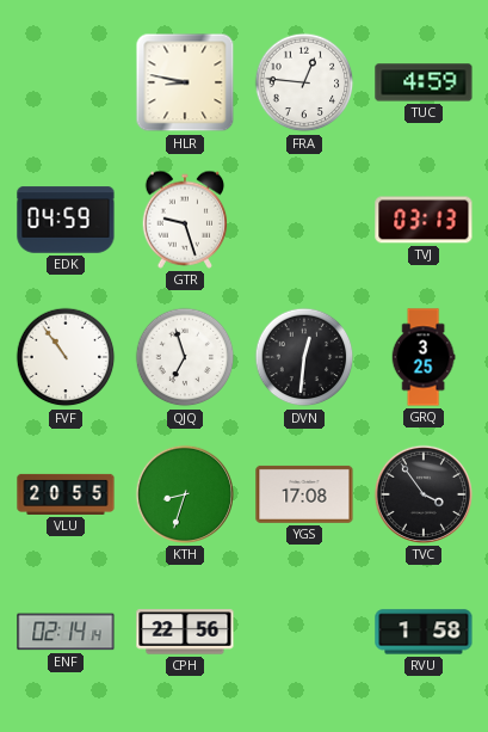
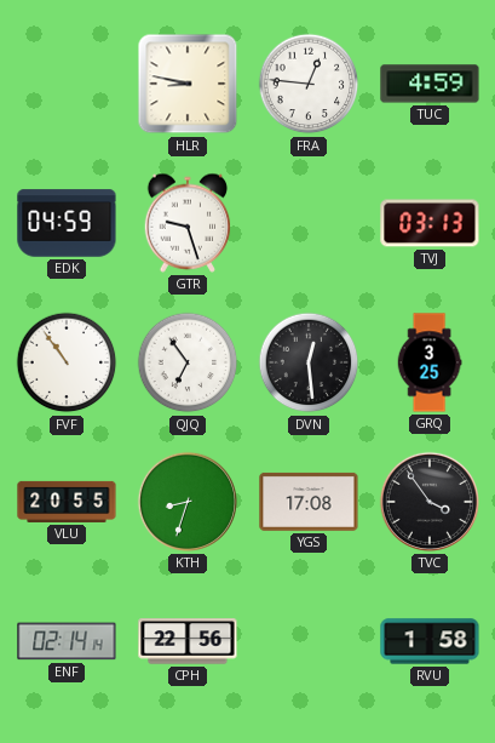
QJQ: 6:57 -> 6:54
DVN: 12:31 -> 12:29
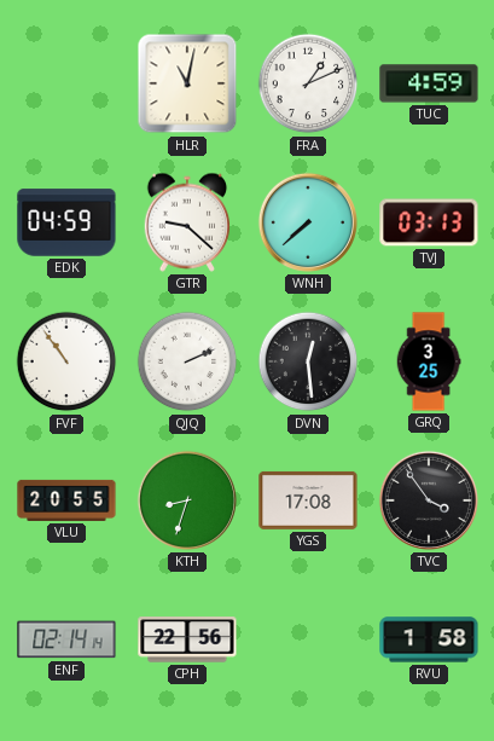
HLR: 8:47 -> 11:02
FRA: 12:46 -> 1:11
GTR: 9:27 -> 9:22
WNH: none -> 7:38
QJQ: 6:54 -> 2:11
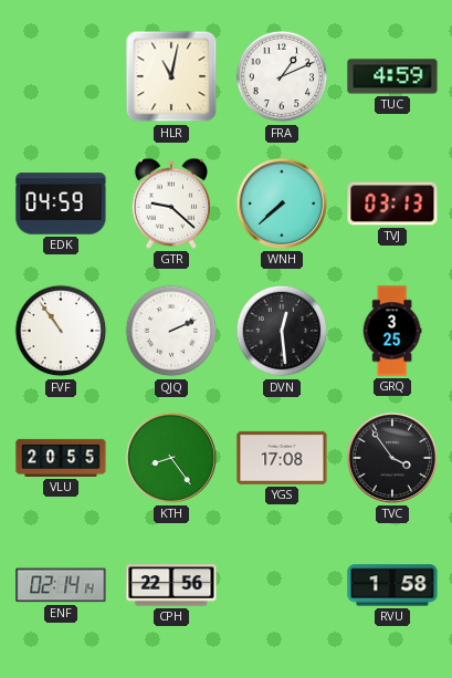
KTH: 8:33 -> 8:24
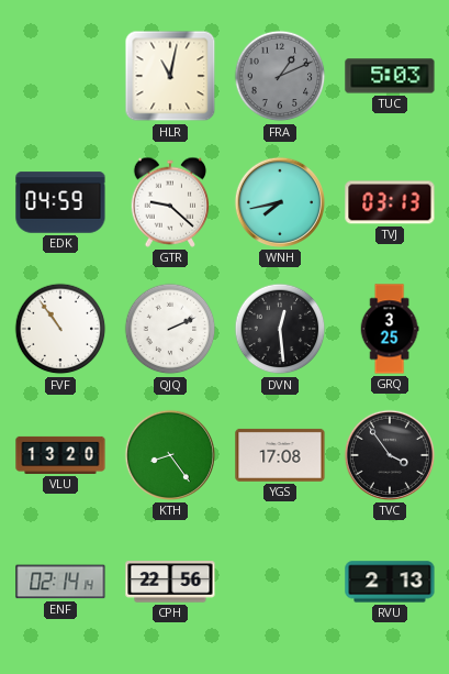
FRA dial: white -> grey
TUC: 4:59 -> 5:03
WNH: 7:38 -> 7:43
VLU: 20:55 -> 13:20
RVU: 1:58 -> 2:13
